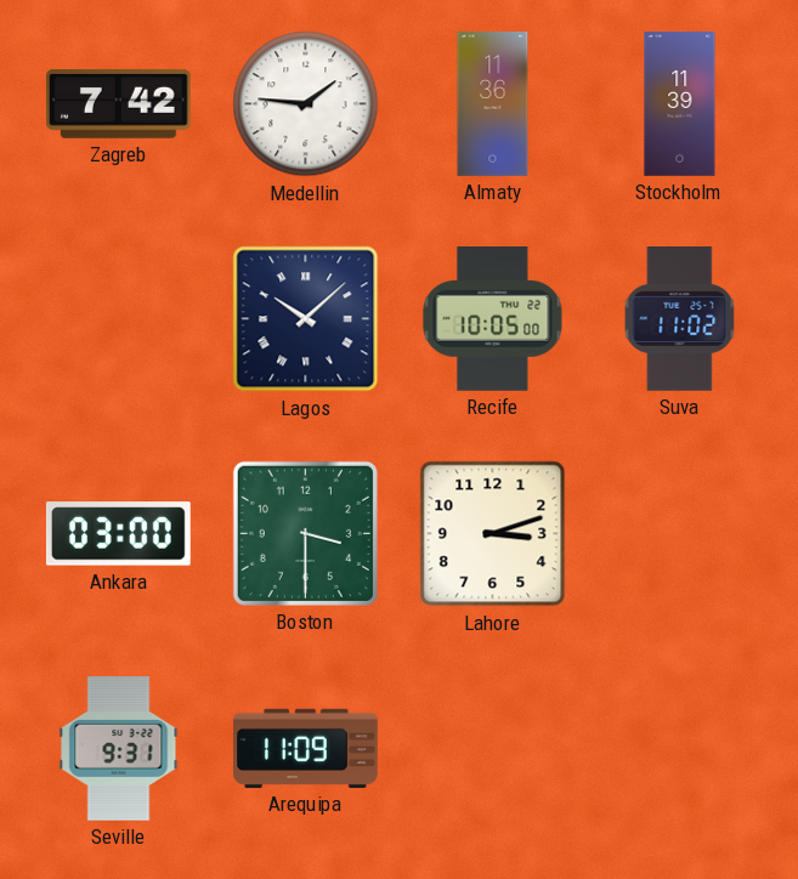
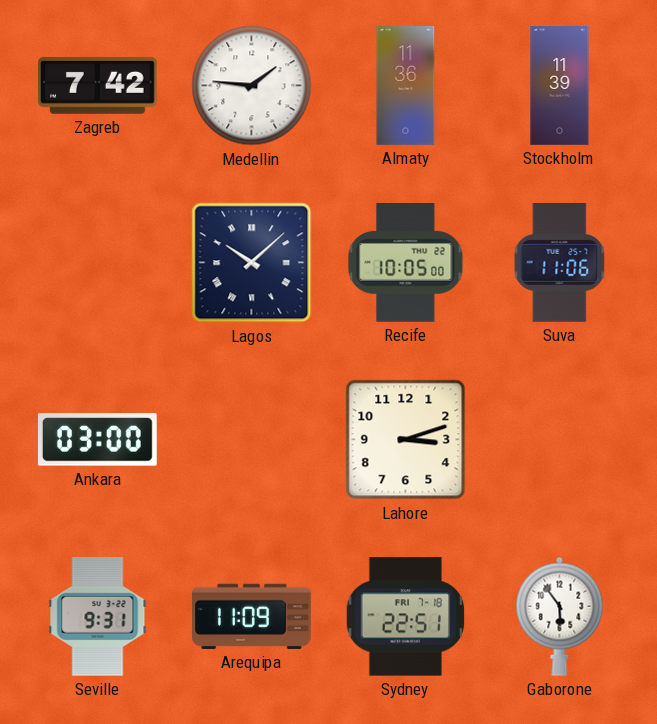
Suva: 11:02 -> 11:06
Boston: 3:30 -> none
Sydney: none -> 22:51
Gaborone: none -> 5:54
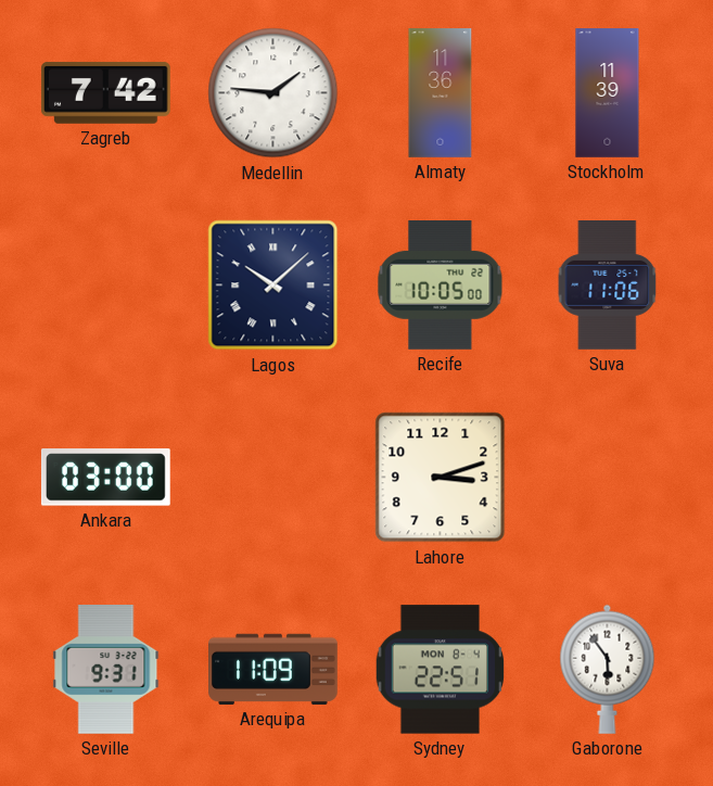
Sydney date: FRI 7-18 -> MON 8-4
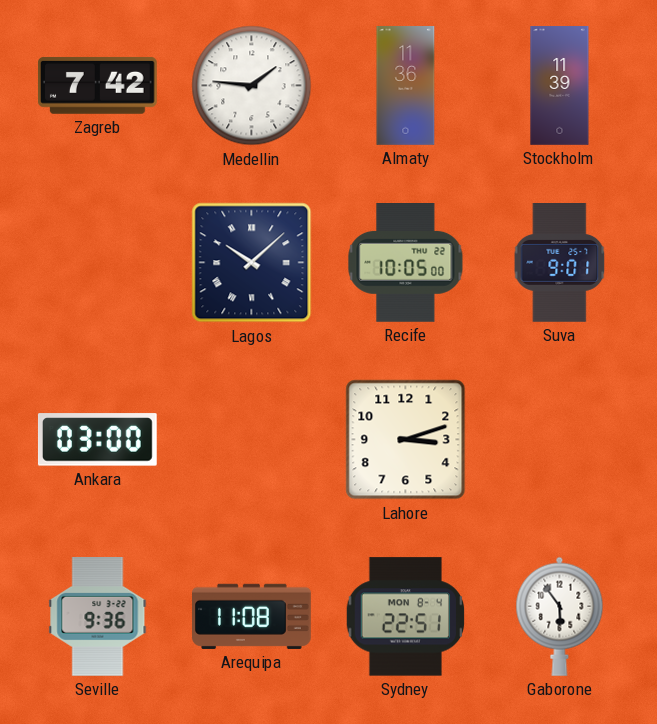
Suva: 11:06 -> 9:01
Seville: 9:31 -> 9:36
Arequipa: 11:09 -> 11:08
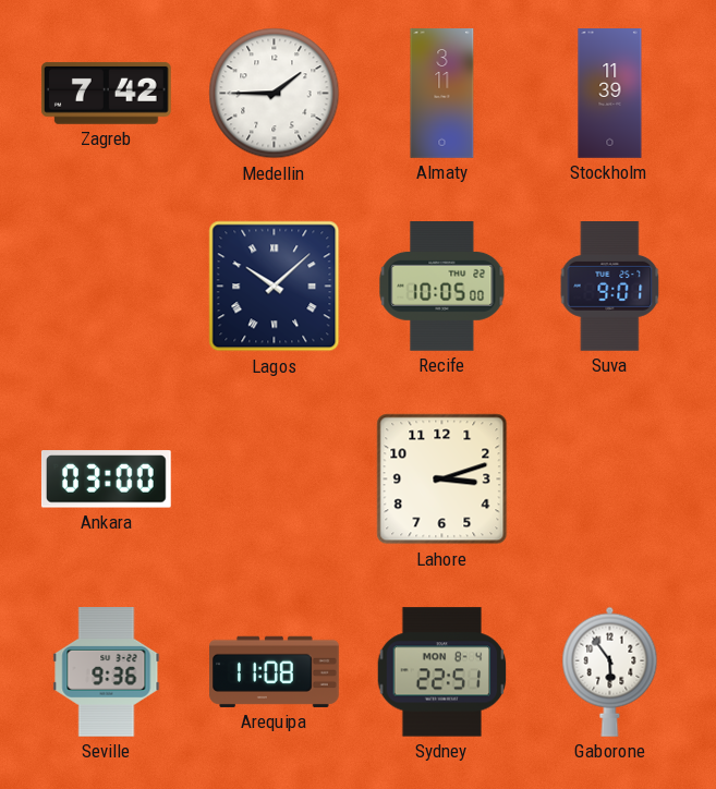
Medellin: 1:46 -> 1:45
Almaty: 11:36 -> 3:11
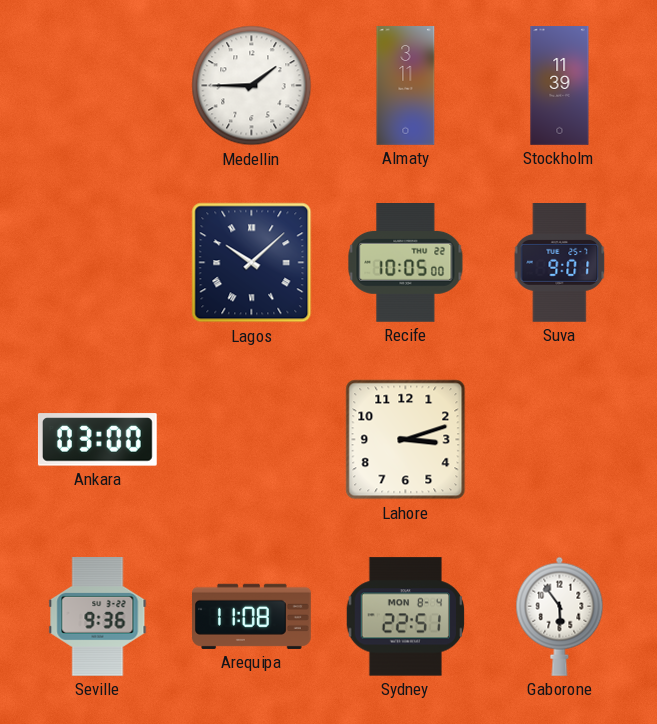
Zagreb: 7:42 -> none
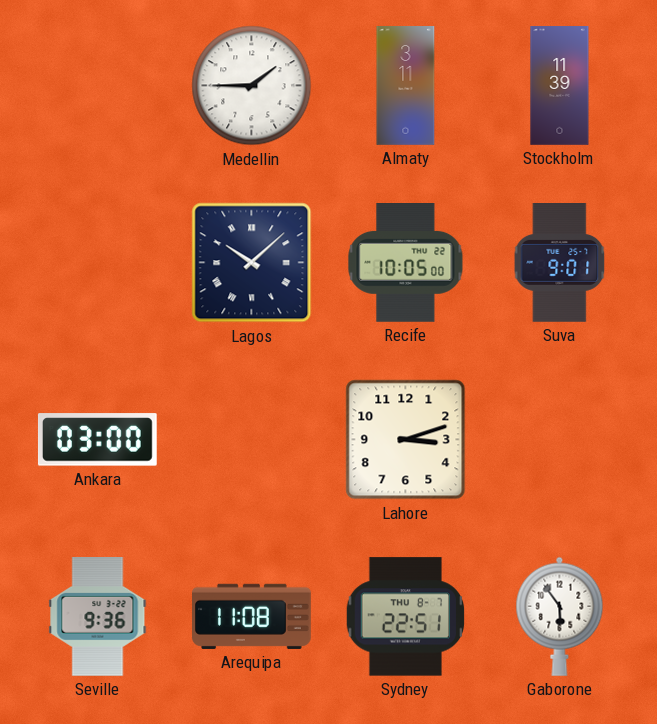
Sydney date: MON 8-4 -> THU 8-7
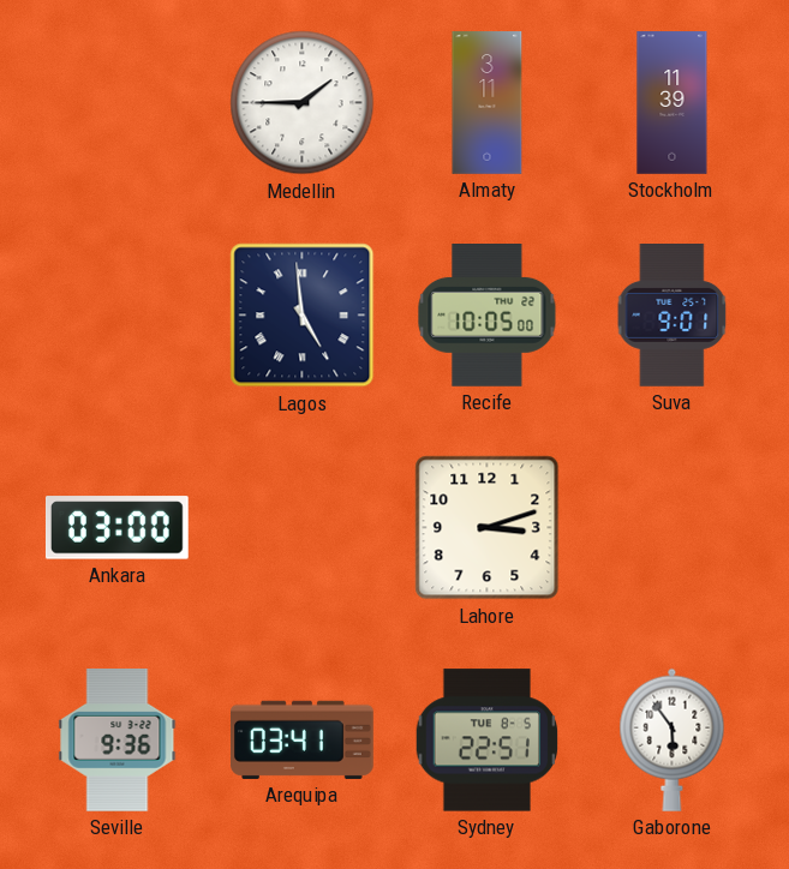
Lagos: 10:08 -> 4:59
Arequipa: 11:08 -> 03:41
Sydney date: THU 8-7 -> TUE 8-5
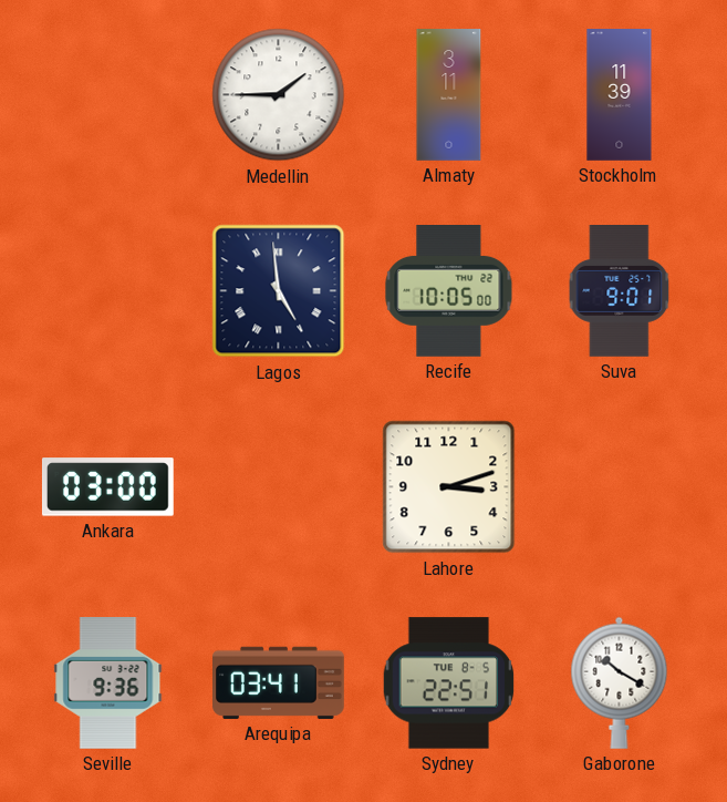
Gaborone: 5:54 -> 10:20
